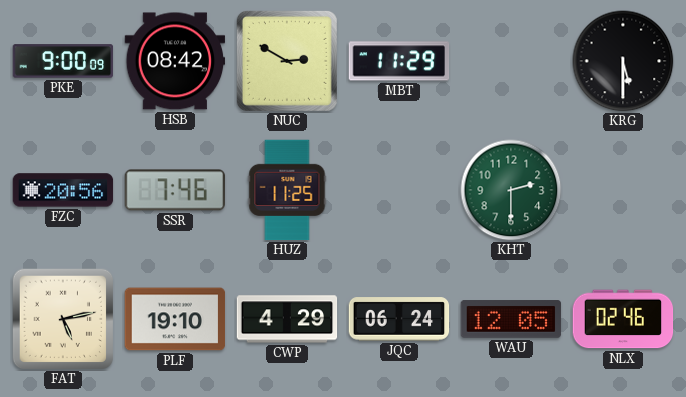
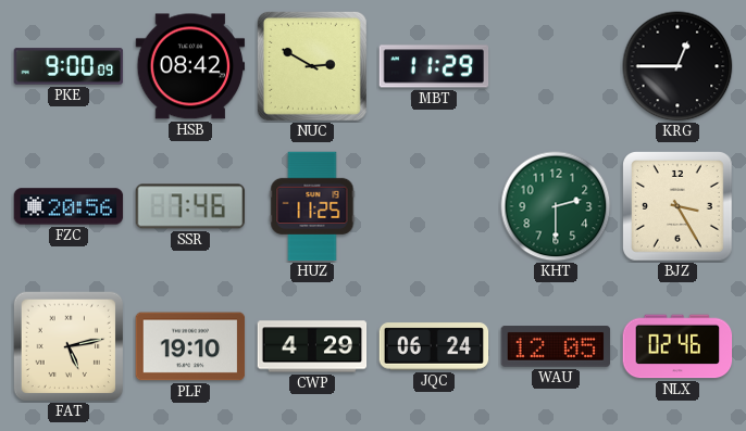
KRG: 5:30 -> 12:45
BJZ: none -> 3:25
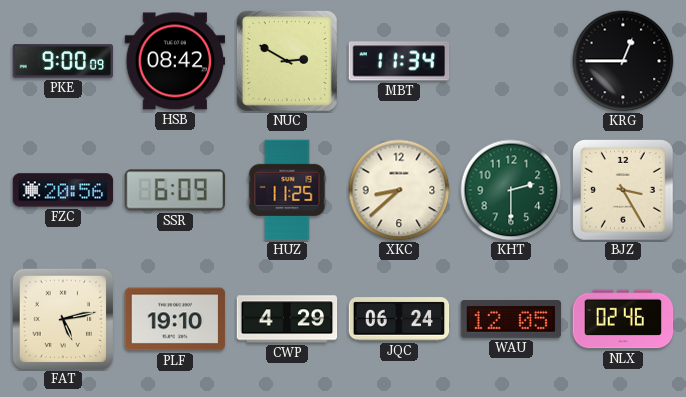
MBT: 11:29 -> 11:34
SSR: 7:46 -> 6:09
XKC: none -> 8:38
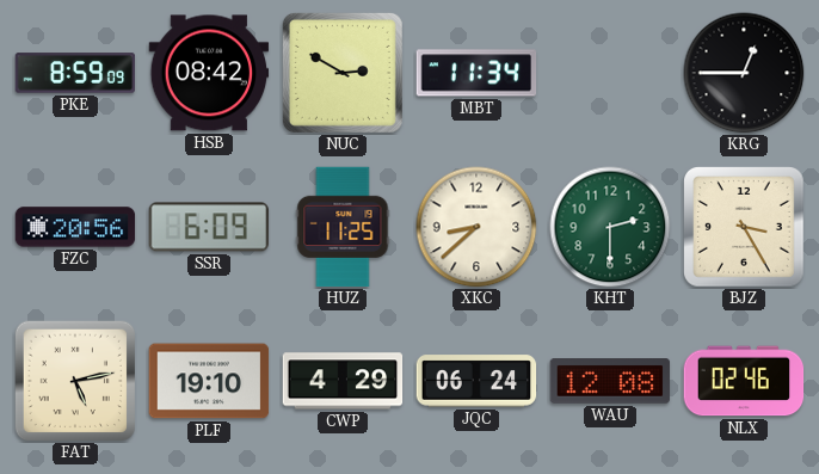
PKE: 9:00 -> 8:59
WAU: 12:05 -> 12:08
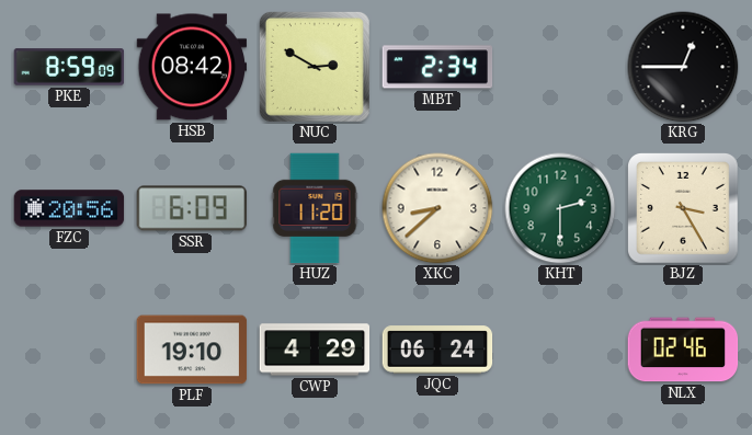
MBT: 11:34 -> 2:34
HUZ: 11:25 -> 11:20
FAT: 5:13 -> none
WAU: 12:08 -> none
